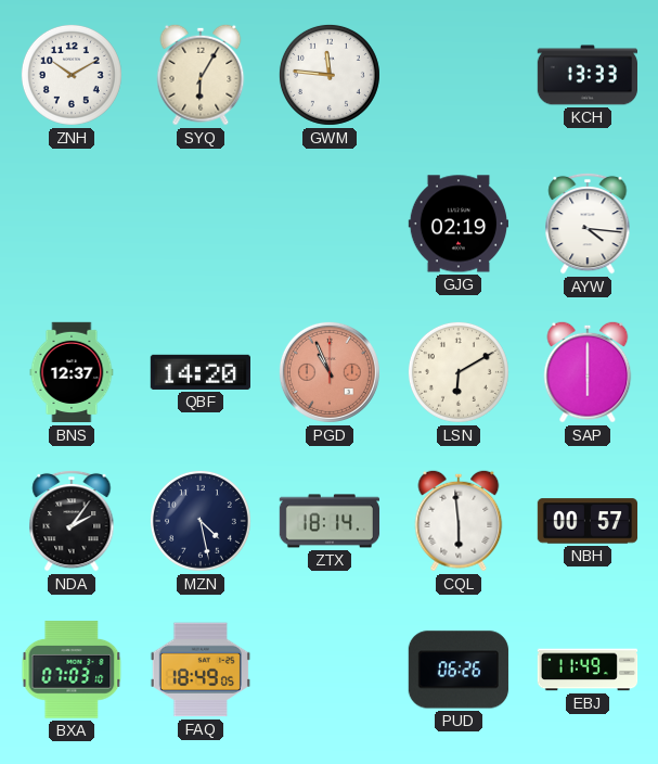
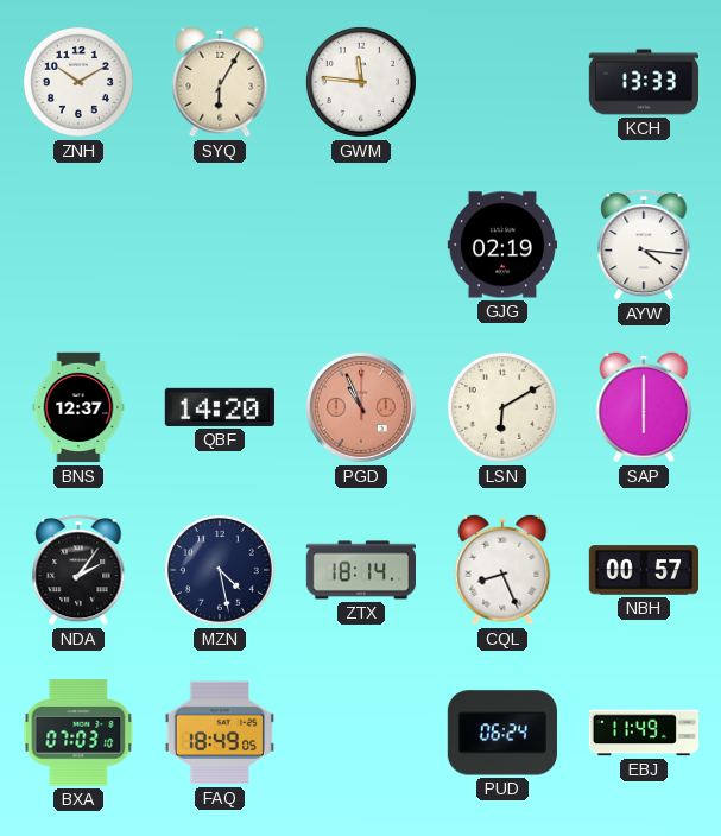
CQL: 5:59 -> 8:26
PUD: 06:26 -> 06:24
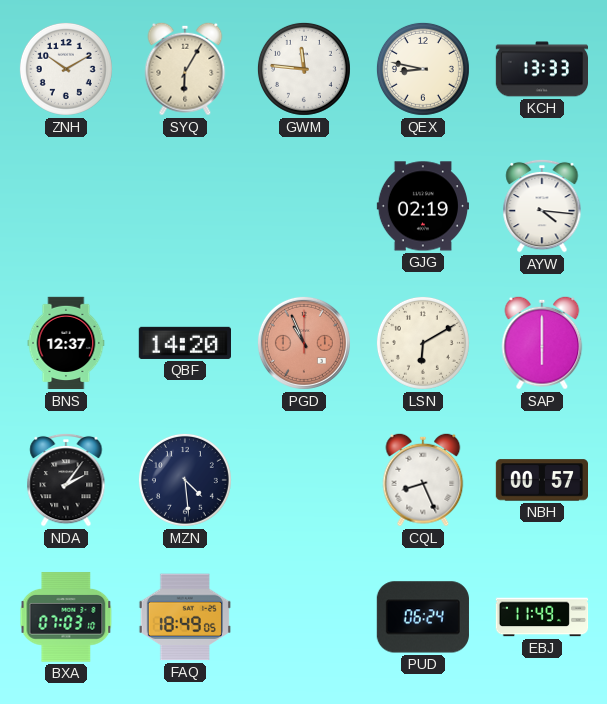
QEX: none -> 8:47
MZN: 4:28 -> 4:29
ZTX: 18:14 -> none
